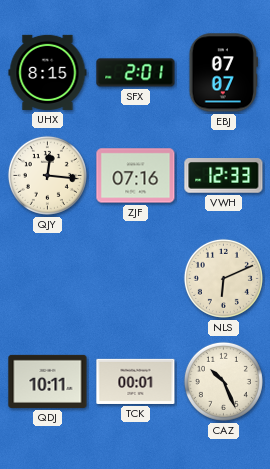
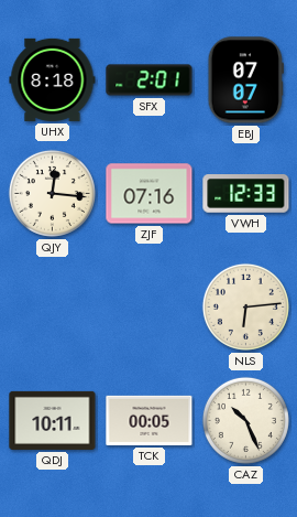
UHX: 8:15 -> 8:18
NLS: 6:11 -> 6:14
TCK: 00:01 -> 00:05
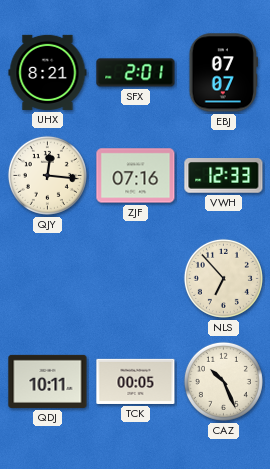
UHX: 8:18 -> 8:21
NLS: 6:14 -> 6:53
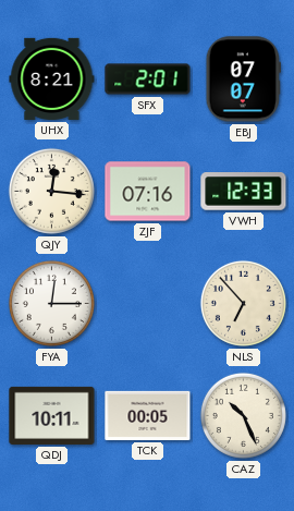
FYA: none -> 12:15
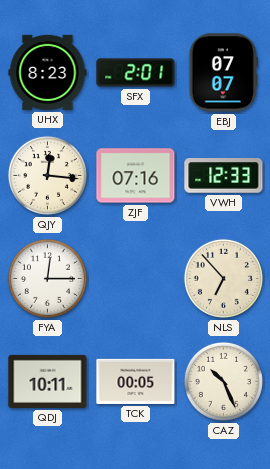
UHX: 8:21 -> 8:23
